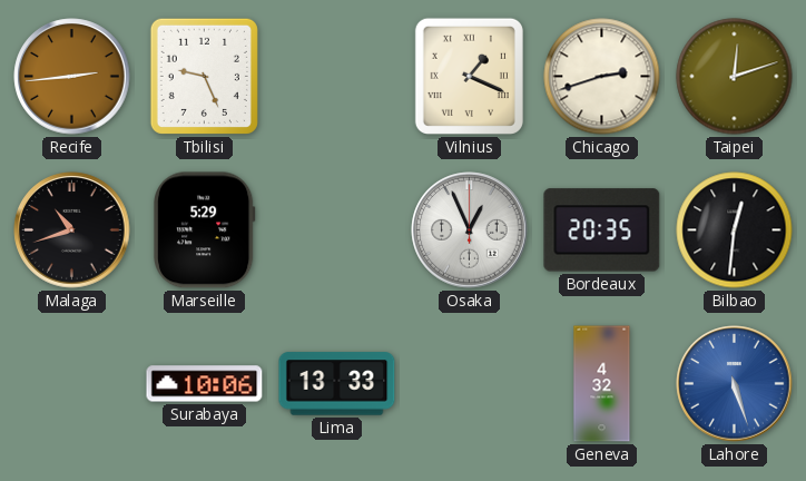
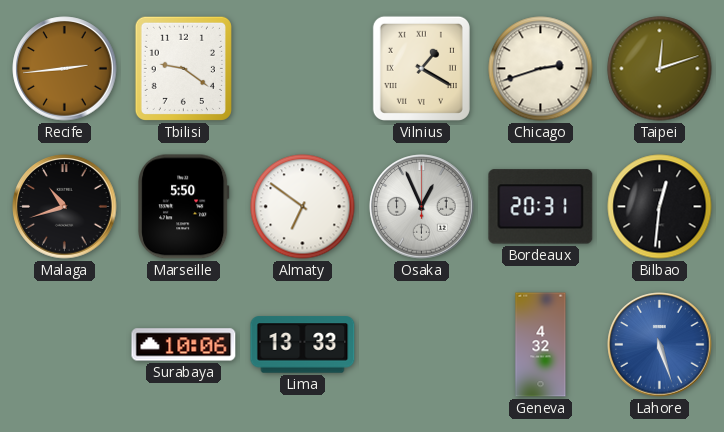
Tbilisi: 9:26 -> 9:21
Vilnius: 1:19 -> 1:20
Marseille: 5:29 -> 5:50
Almaty: none -> 6:51
Bordeaux: 20:35 -> 20:31
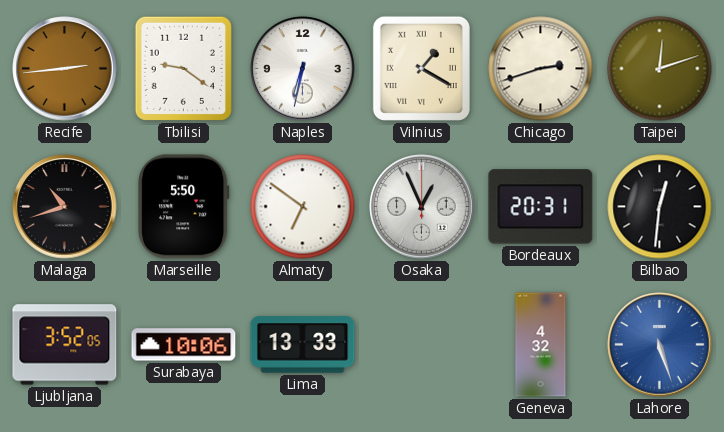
Naples: none -> 6:32
Ljubljana: none -> 3:52
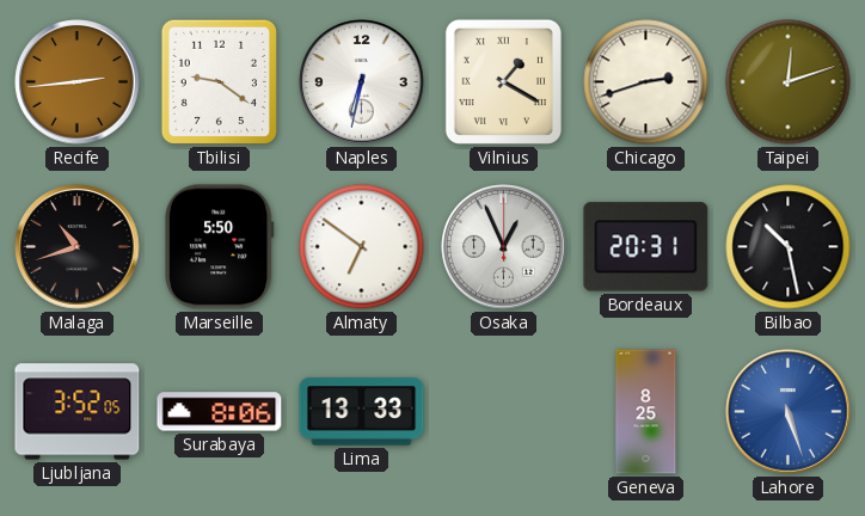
Bilbao: 12:31 -> 10:28
Surabaya: 10:06 -> 8:06
Geneva: 4:32 -> 8:25
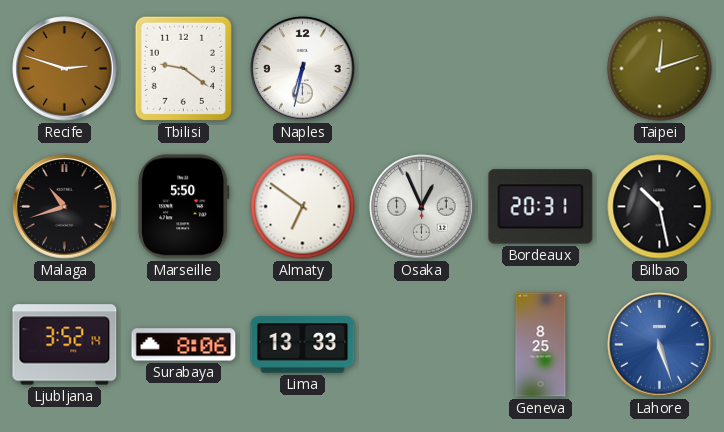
Recife: 2:44 -> 2:48
Vilnius: 1:20 -> none
Chicago: 2:42 -> none
Ljubljana: 3:52:05 -> 3:52:14
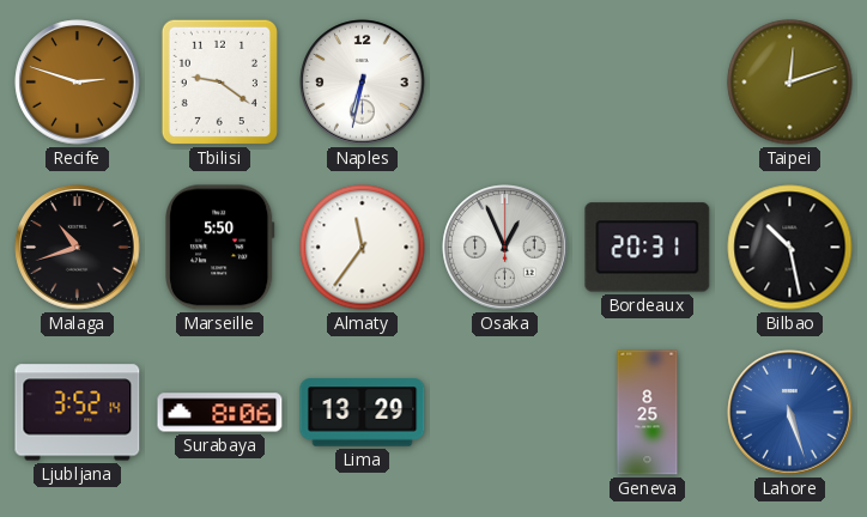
Almaty: 6:51 -> 11:36
Lima: 13:33 -> 13:29
